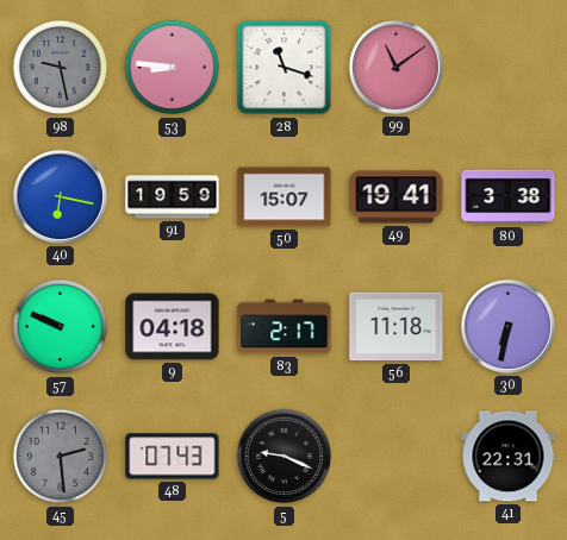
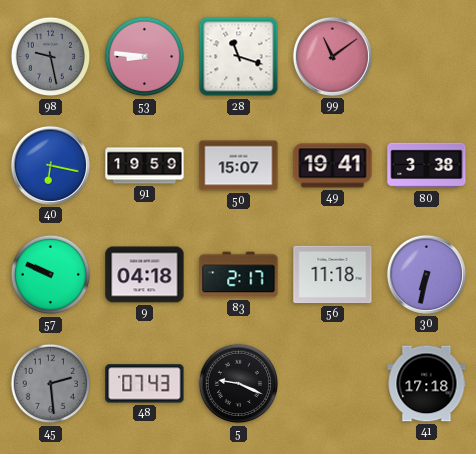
41: 22:31 -> 17:18
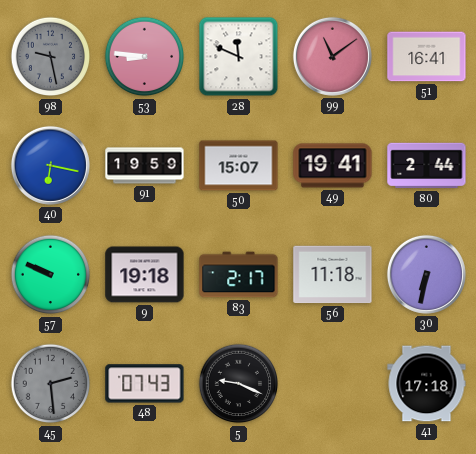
28: 11:18 -> 11:49
51: none -> 16:41
80: 3:38 -> 2:44
9: 04:18 -> 19:18
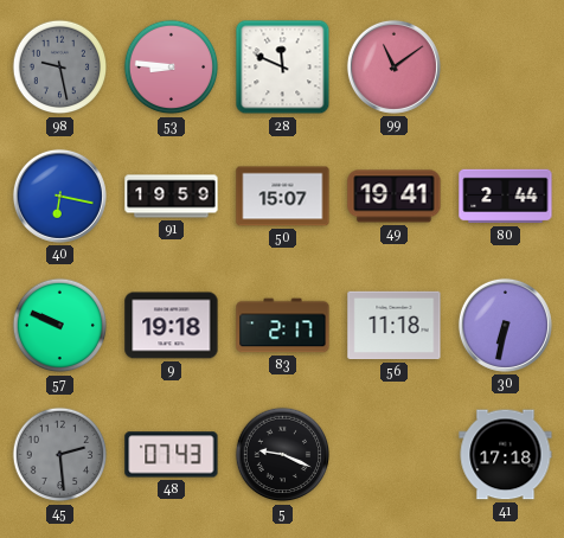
51: 16:41 -> none
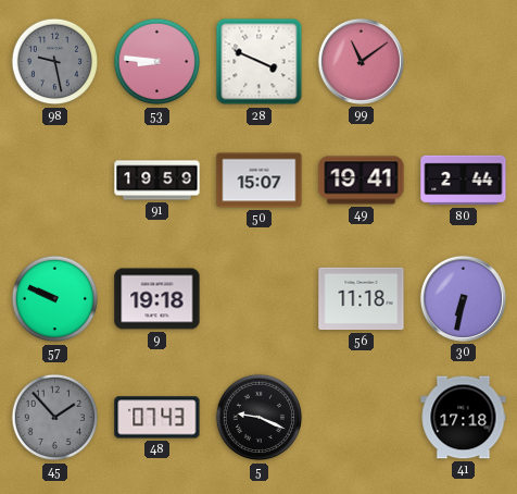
28: 11:49 -> 3:49
40: 6:17 -> none
83: 2:17 -> none
45: 2:29 -> 1:53
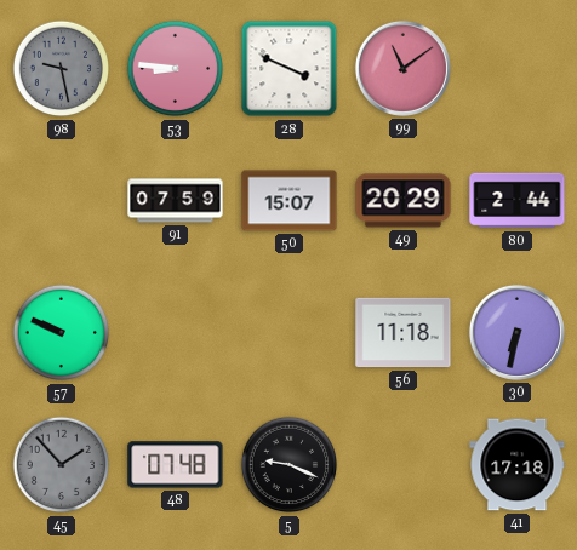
91: 19:59 -> 07:59
49: 19:41 -> 20:29
9: 19:18 -> none
48: 07:43 -> 07:48
